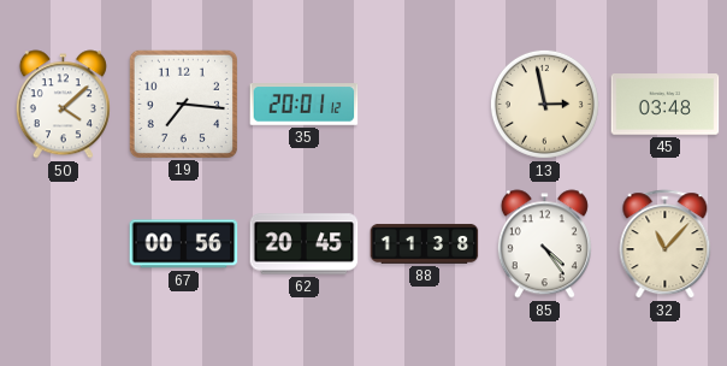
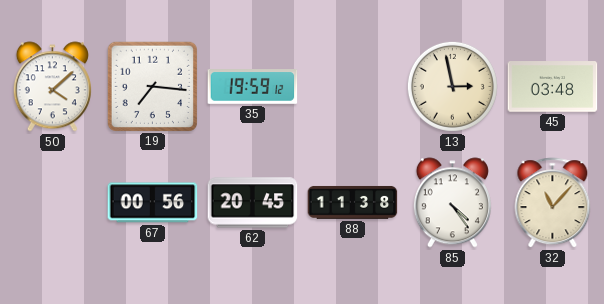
35: 20:01 -> 19:59
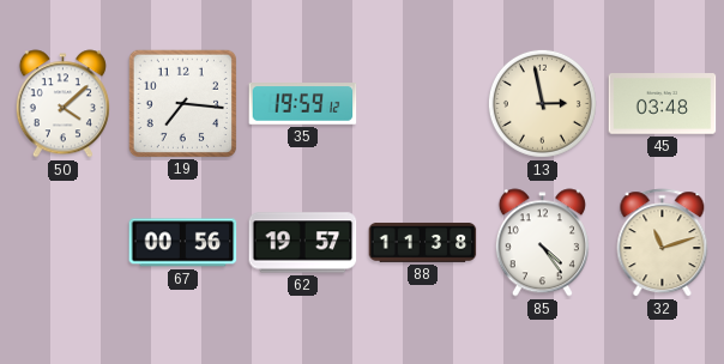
62: 20:45 -> 19:57
32: 11:07 -> 11:12
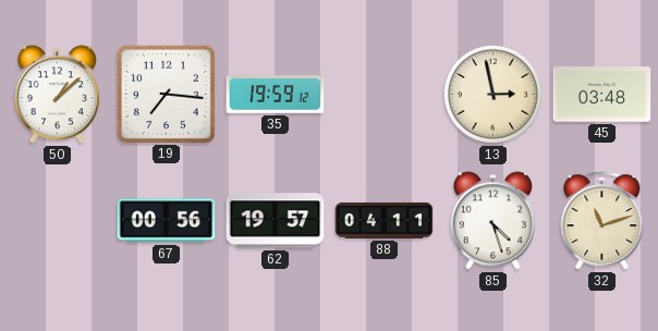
50: 4:08 -> 1:08
88: 11:38 -> 04:11
85: 4:24 -> 4:27
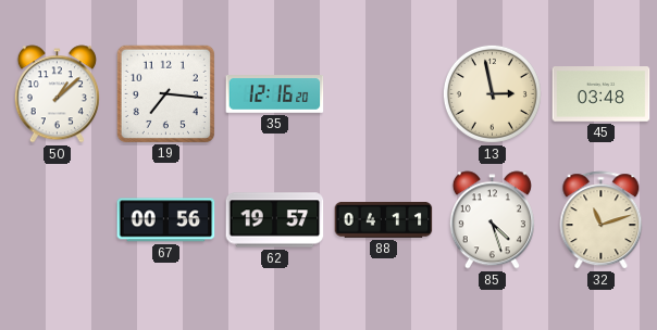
35: 19:59 -> 12:16
